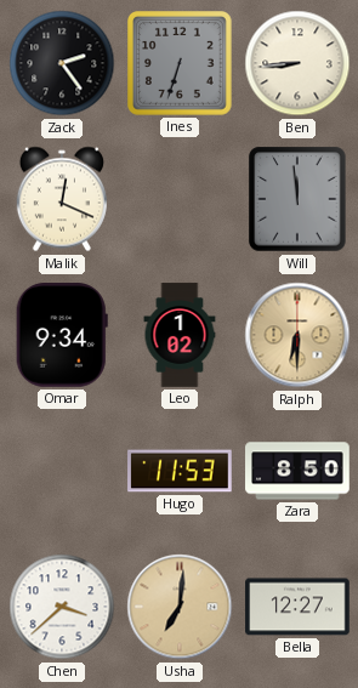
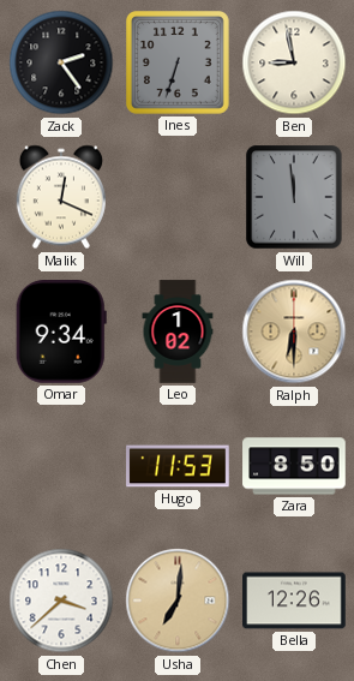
Ben: 8:44 -> 8:58
Bella: 12:27 -> 12:26
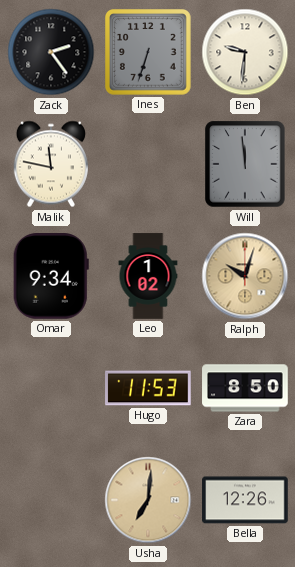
Ben: 8:58 -> 9:31
Malik: 12:19 -> 11:47
Ralph: 6:30 -> 10:03
Chen: 3:38 -> none
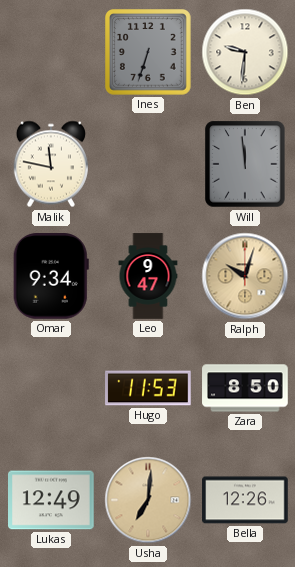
Zack: 2:24 -> none
Leo: 1:02 -> 9:47
Lukas: none -> 12:49
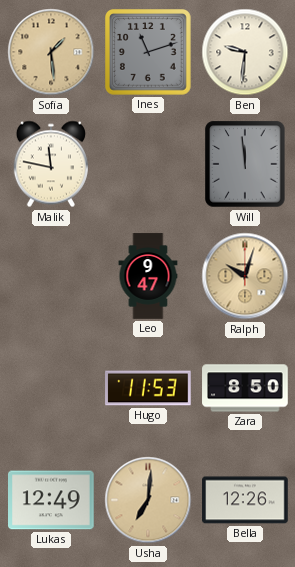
Sofia: none -> 1:29
Ines: 6:33 -> 11:12
Omar: 9:34 -> none
